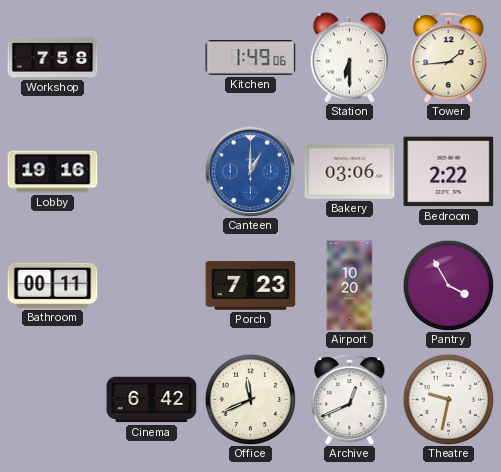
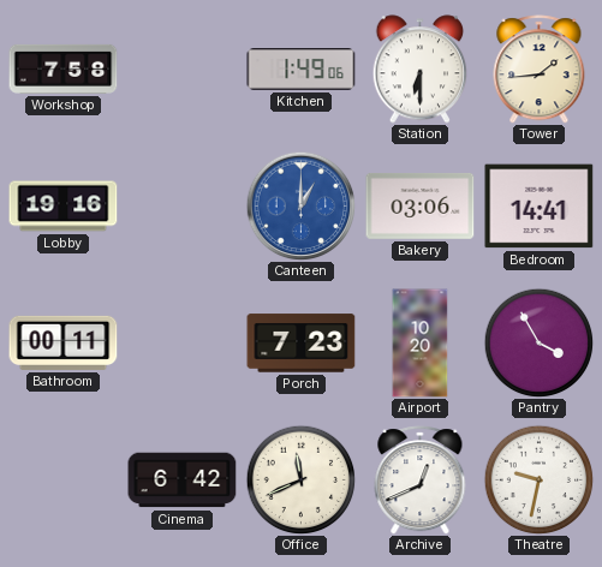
Bedroom: 2:22 -> 14:41
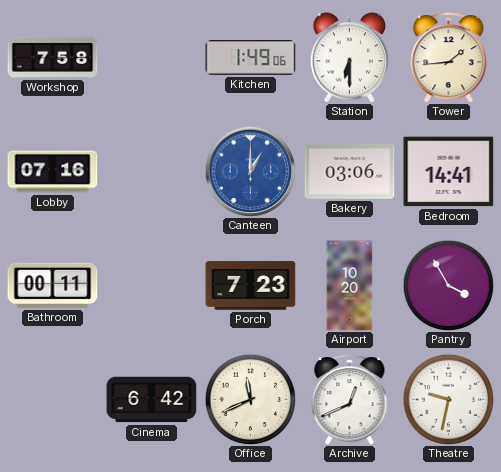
Lobby: 19:16 -> 07:16
